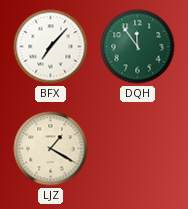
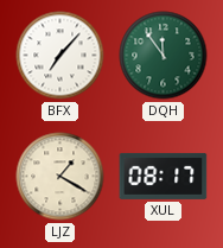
XUL: none -> 08:17
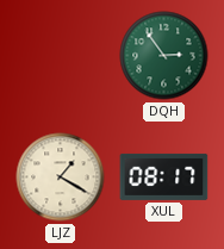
BFX: 7:07 -> none
DQH: 11:54 -> 2:54
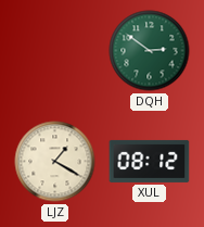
DQH: 2:54 -> 2:51
XUL: 08:17 -> 08:12
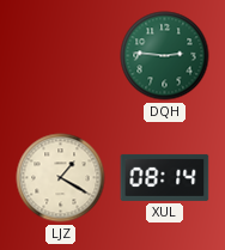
DQH: 2:51 -> 2:46
XUL: 08:12 -> 08:14
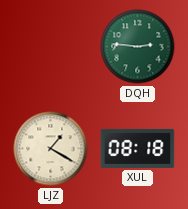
XUL: 08:14 -> 08:18
